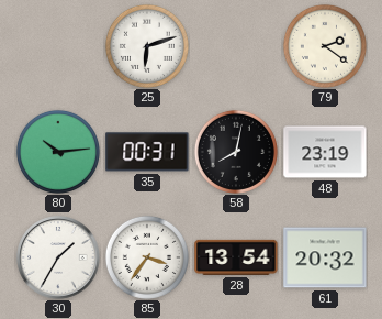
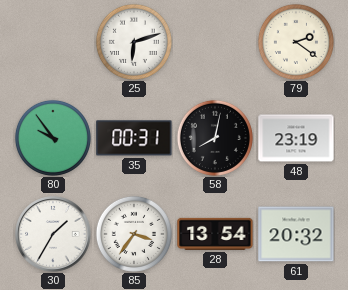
80: 10:14 -> 9:54
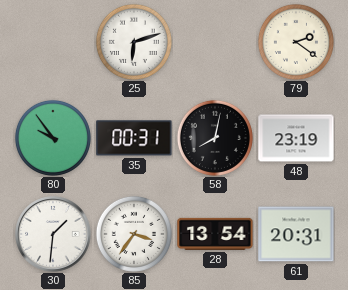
30: 1:35 -> 1:31
61: 20:32 -> 20:31
